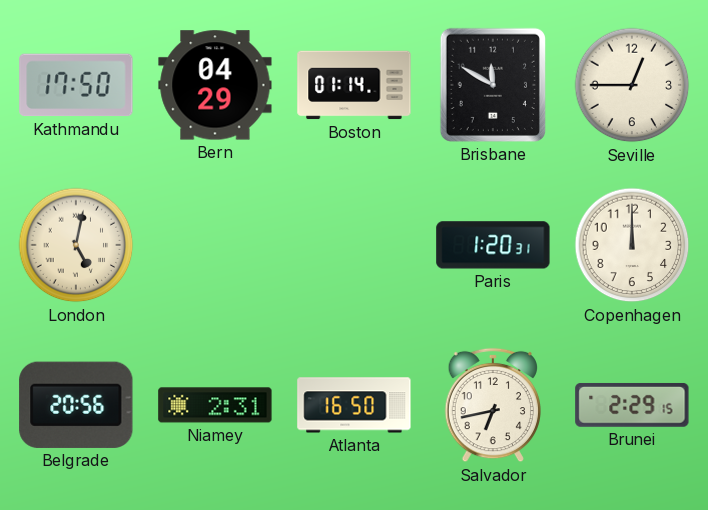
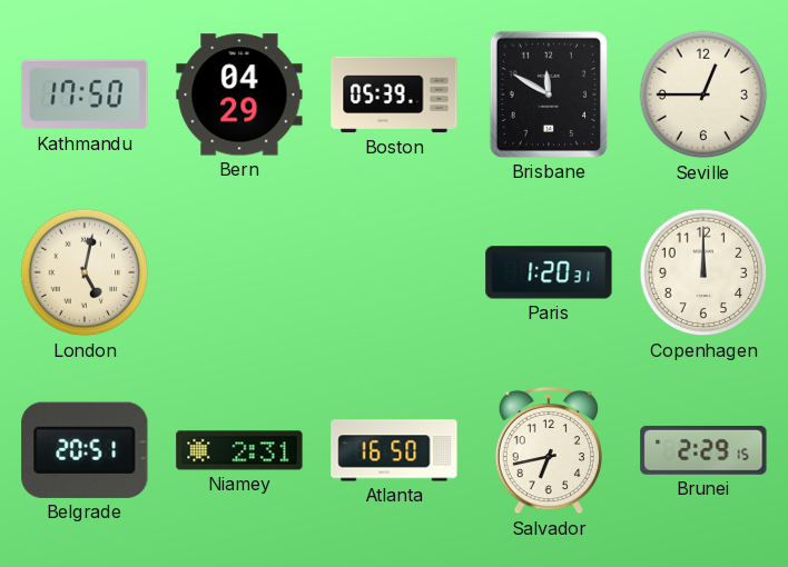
Boston: 01:14 -> 05:39
Belgrade: 20:56 -> 20:51
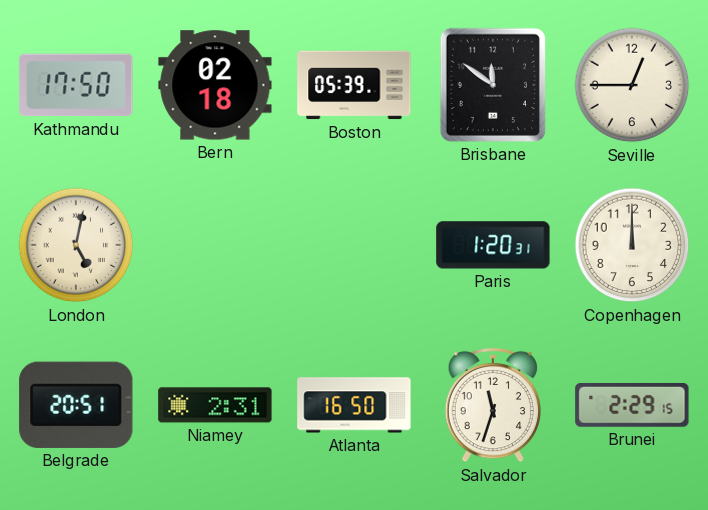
Bern: 04:29 -> 02:18
Brisbane: 11:50 -> 11:51
Salvador: 6:43 -> 11:33
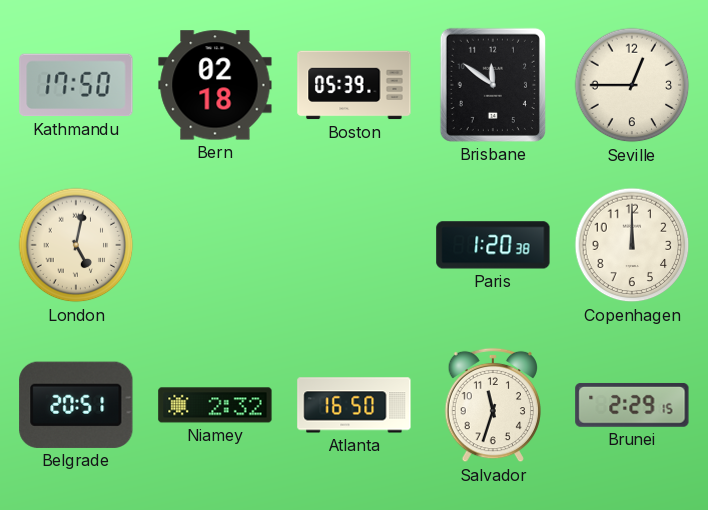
Paris: 1:20:31 -> 1:20:38
Niamey: 2:31 -> 2:32
